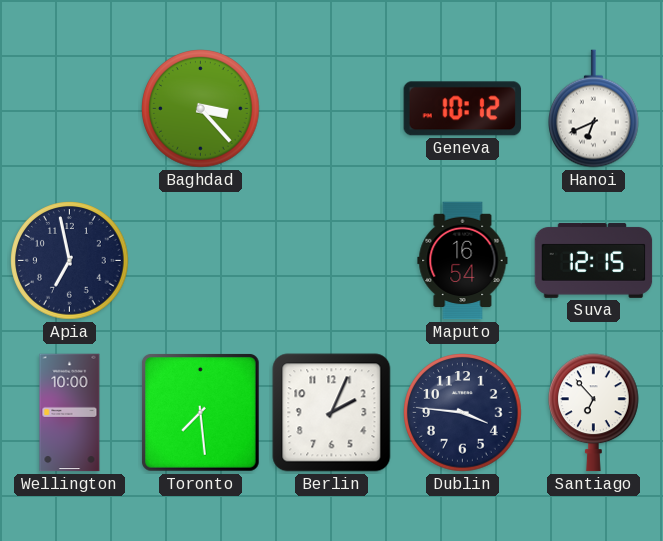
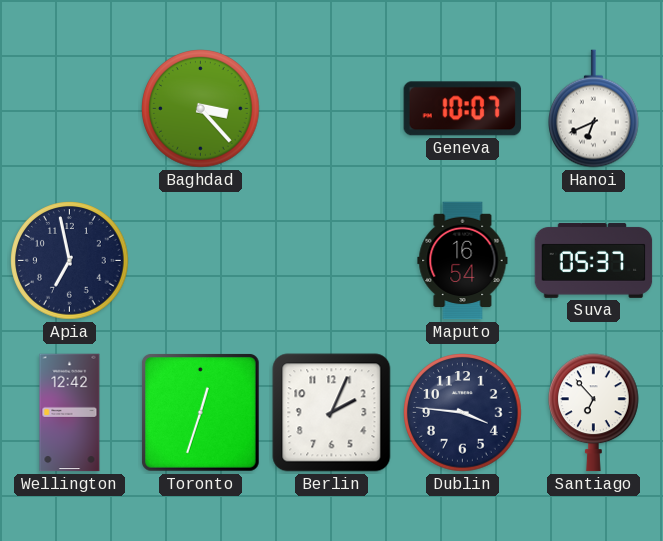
Geneva: 10:12 -> 10:07
Suva: 12:15 -> 05:37
Wellington: 10:00 -> 12:42
Toronto: 7:29 -> 12:33
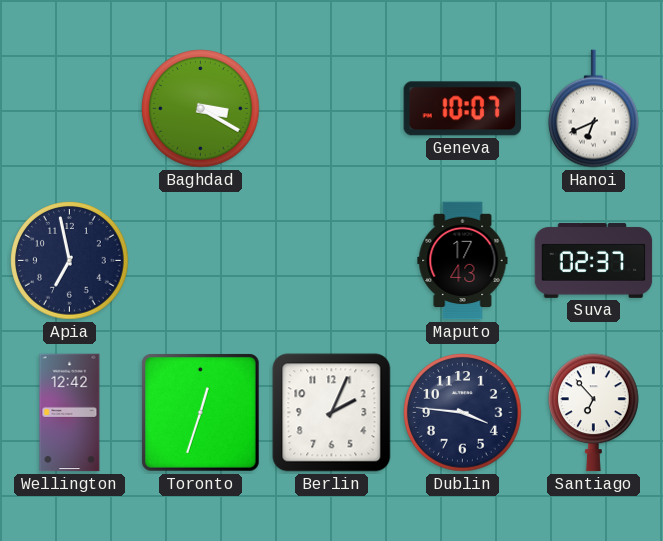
Baghdad: 3:23 -> 3:20
Maputo: 16:54 -> 17:43
Suva: 05:37 -> 02:37
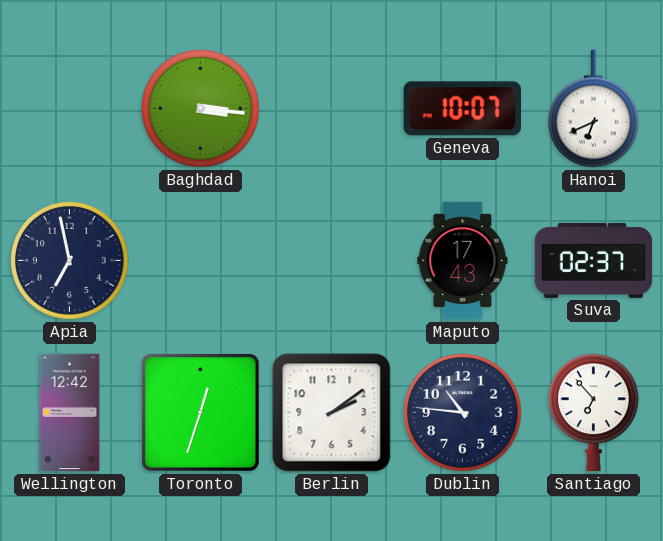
Baghdad: 3:20 -> 3:16
Berlin: 2:04 -> 2:09
Dublin: 3:46 -> 10:46
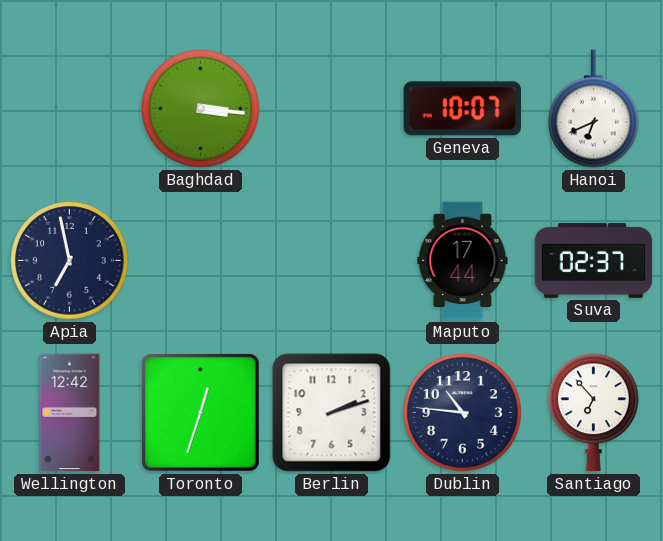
Maputo: 17:43 -> 17:44
Berlin: 2:09 -> 2:12
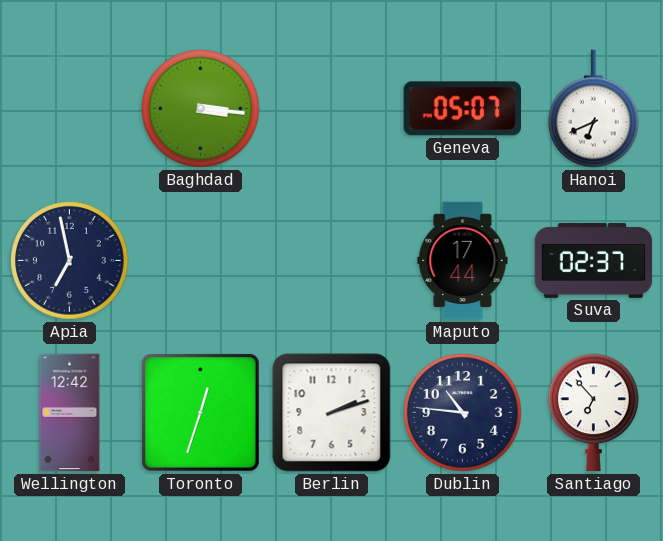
Geneva: 10:07 -> 05:07
